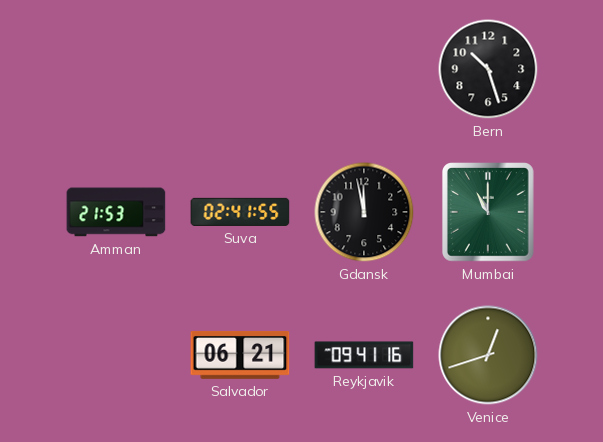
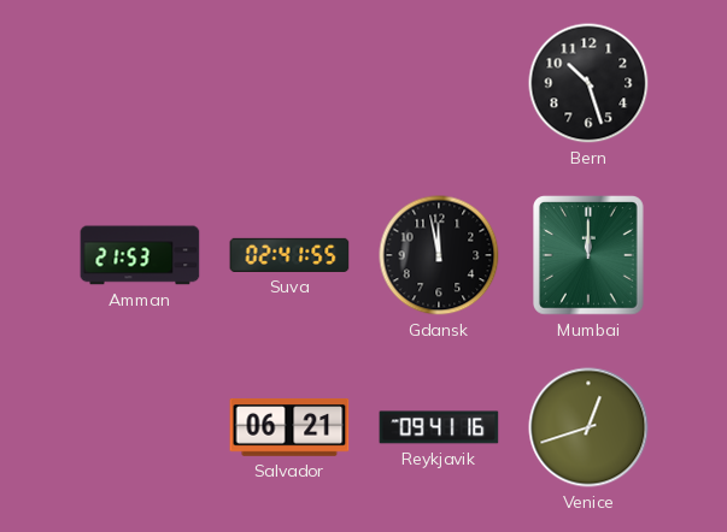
Mumbai: 11:00 -> 12:00
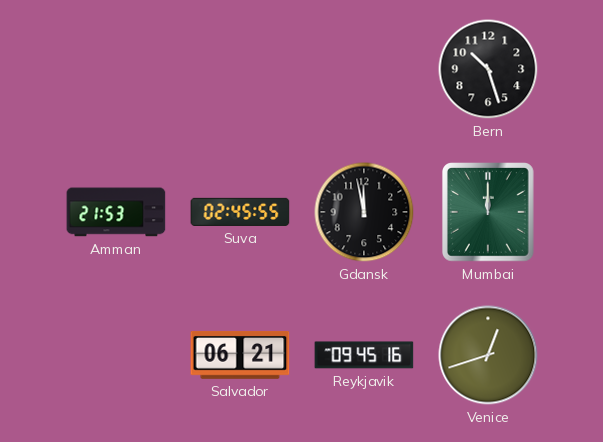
Suva: 02:41 -> 02:45
Reykjavik: 09:41 -> 09:45
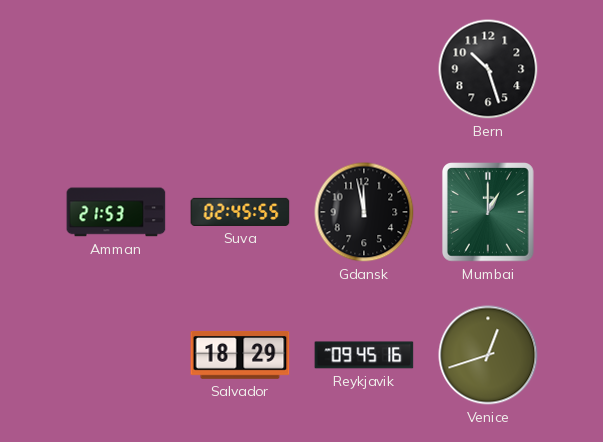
Mumbai: 12:00 -> 1:00
Salvador: 06:21 -> 18:29
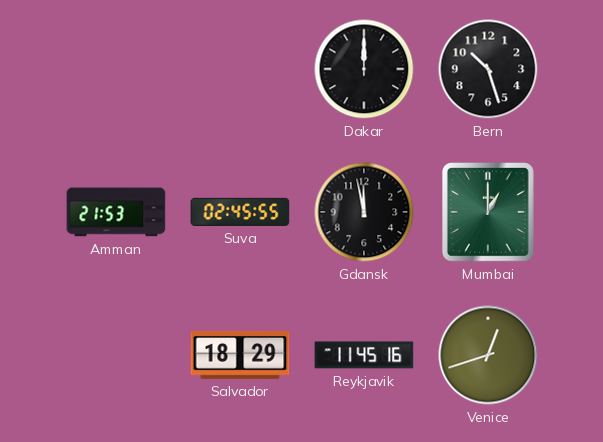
Dakar: none -> 12:00
Reykjavik: 09:45 -> 11:45
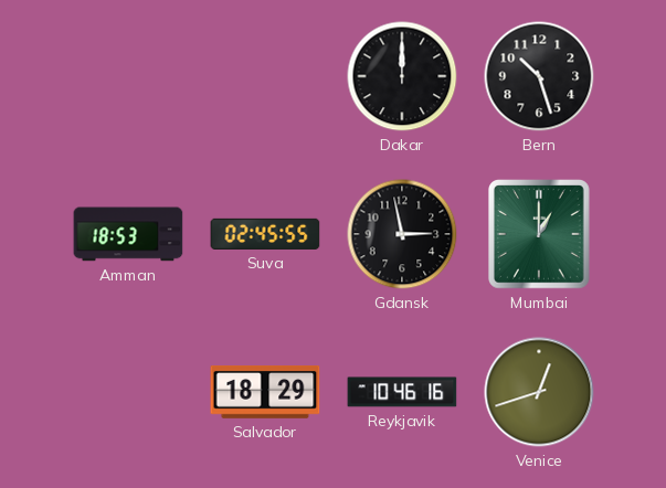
Amman: 21:53 -> 18:53
Gdansk: 11:58 -> 2:58
Reykjavik: 11:45 -> 10:46
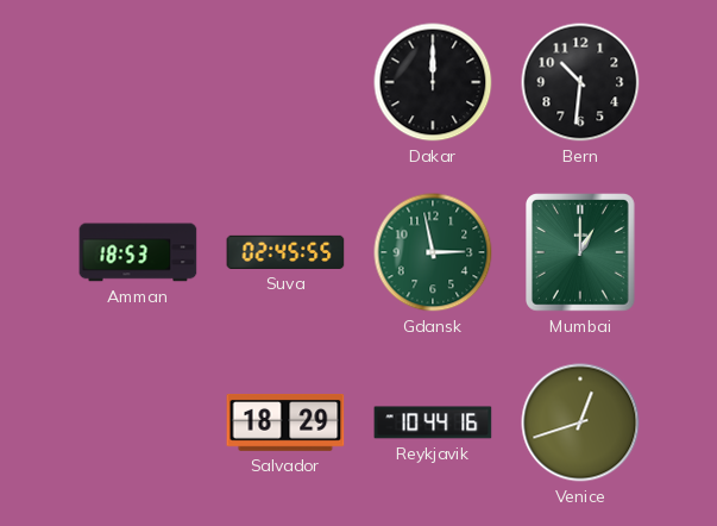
Bern: 10:27 -> 10:31
Gdansk dial: black -> green
Reykjavik: 10:46 -> 10:44
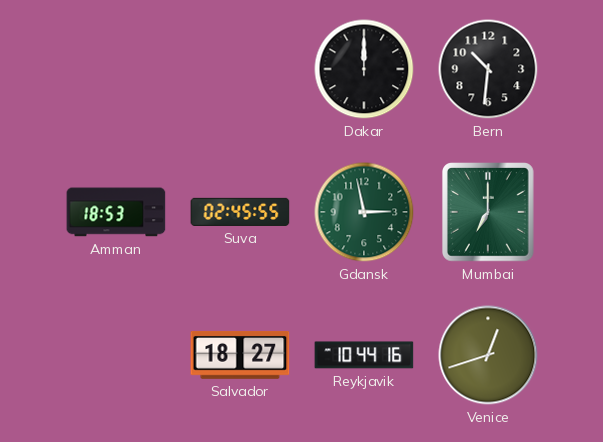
Mumbai: 1:00 -> 7:00
Salvador: 18:29 -> 18:27
